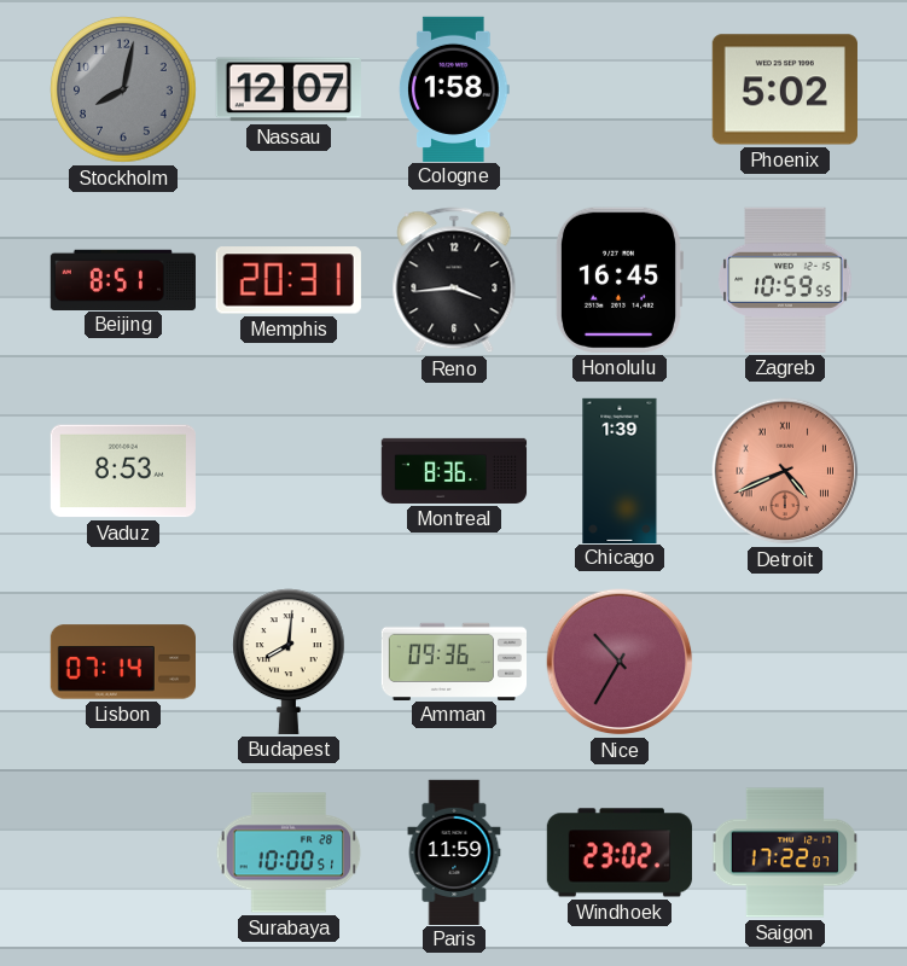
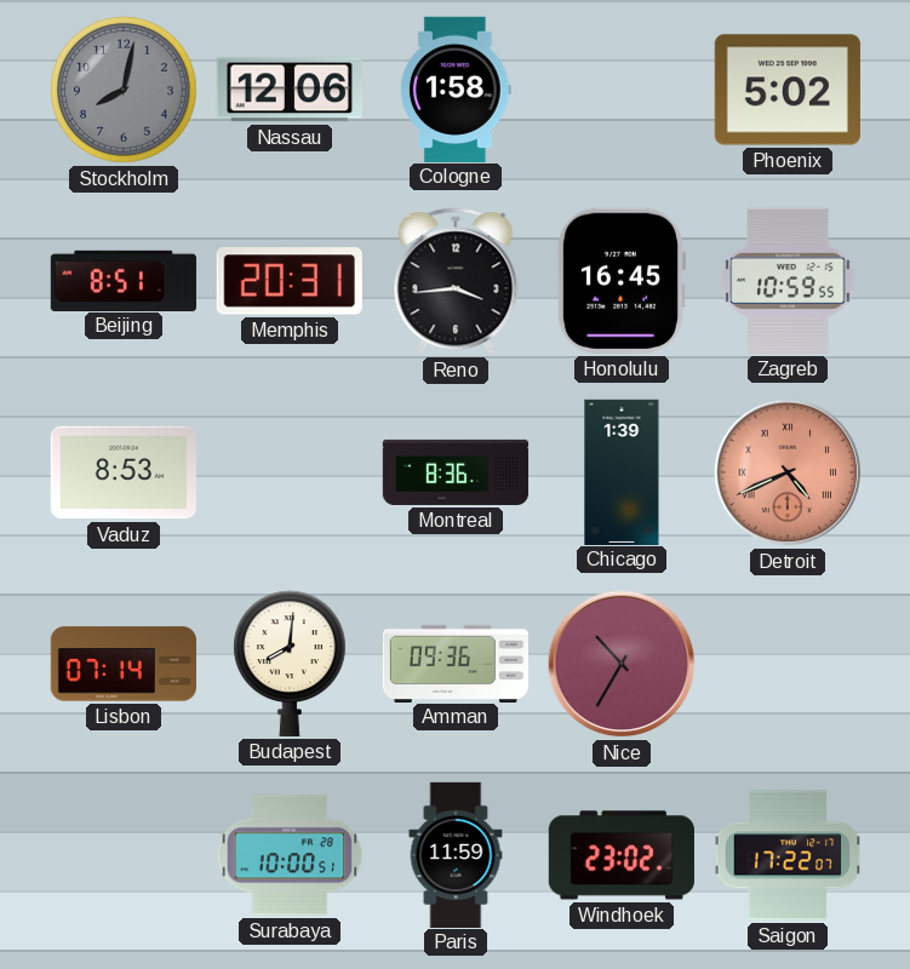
Nassau: 12:07 -> 12:06
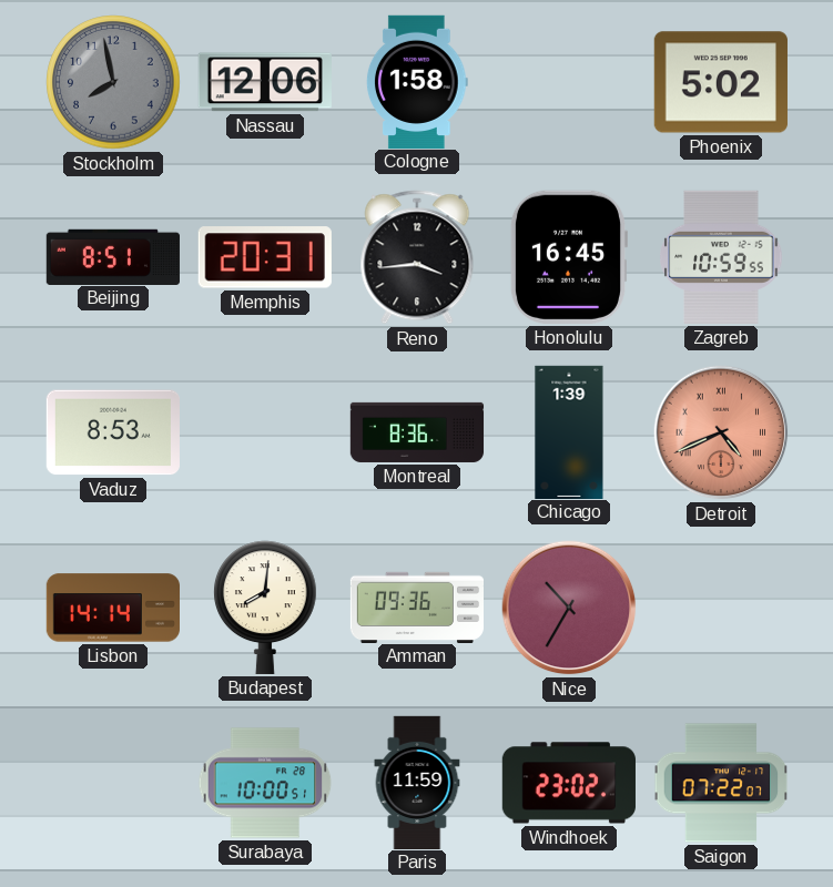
Stockholm: 8:02 -> 7:58
Lisbon: 07:14 -> 14:14
Saigon: 17:22 -> 07:22
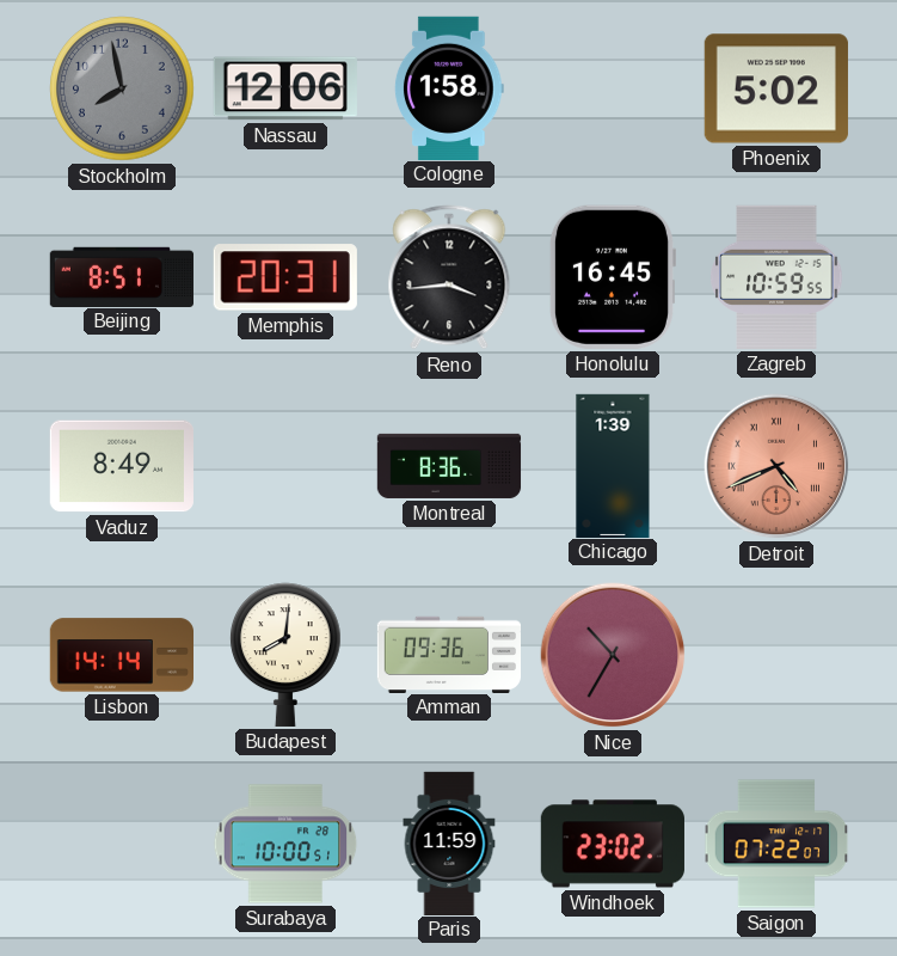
Vaduz: 8:53 -> 8:49
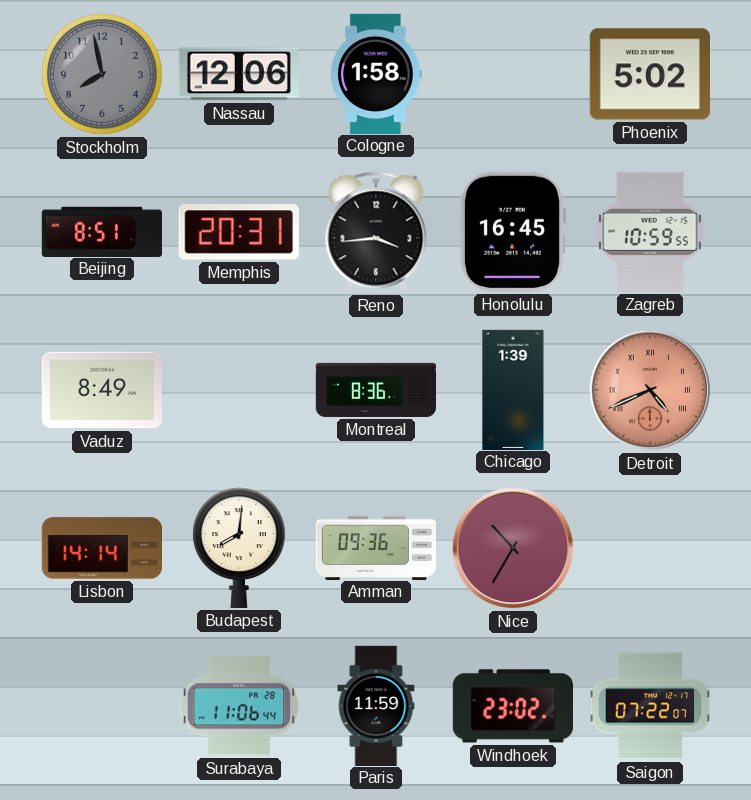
Surabaya: 10:00 -> 11:06
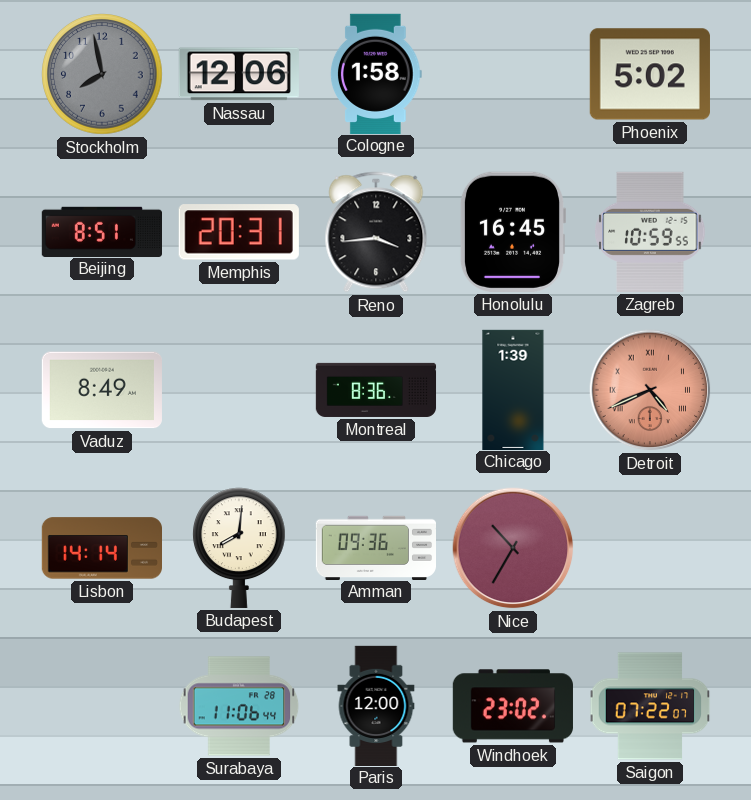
Paris: 11:59 -> 12:00
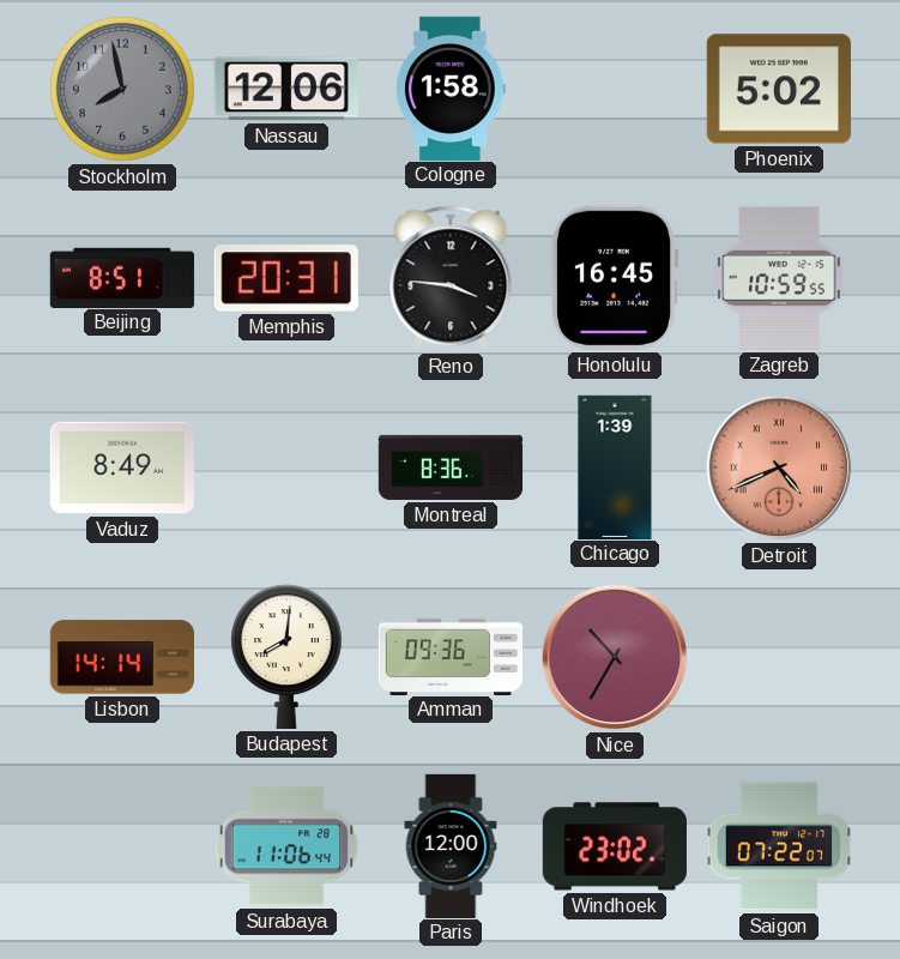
Reno: 3:44 -> 3:46
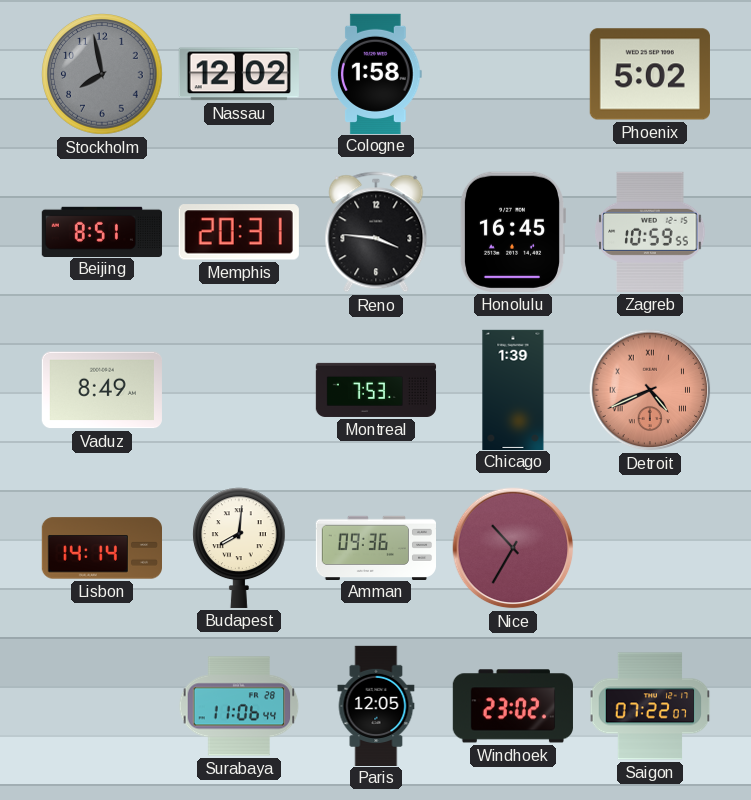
Nassau: 12:06 -> 12:02
Montreal: 8:36 -> 7:53
Paris: 12:00 -> 12:05
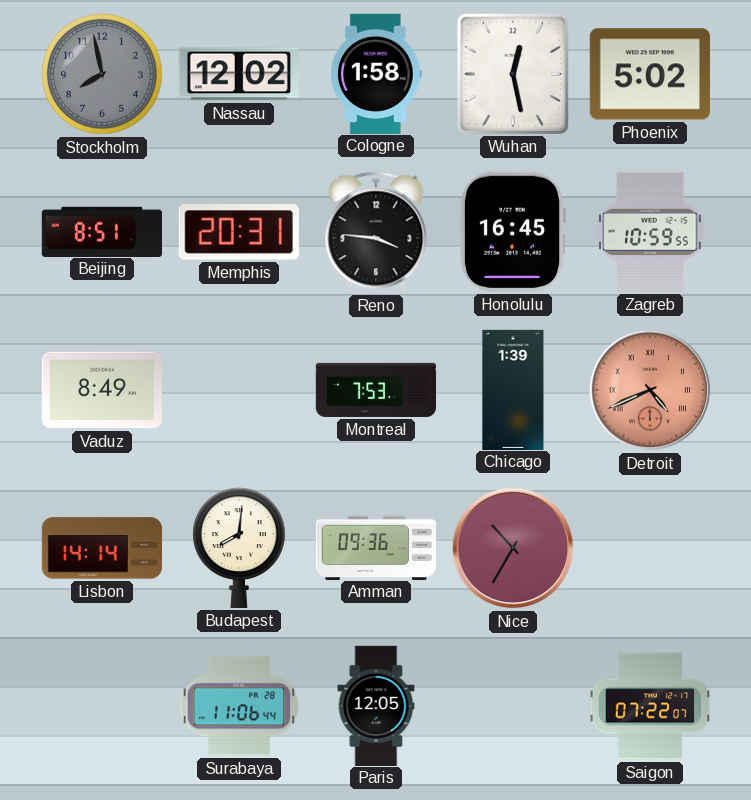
Wuhan: none -> 12:28
Windhoek: 23:02 -> none
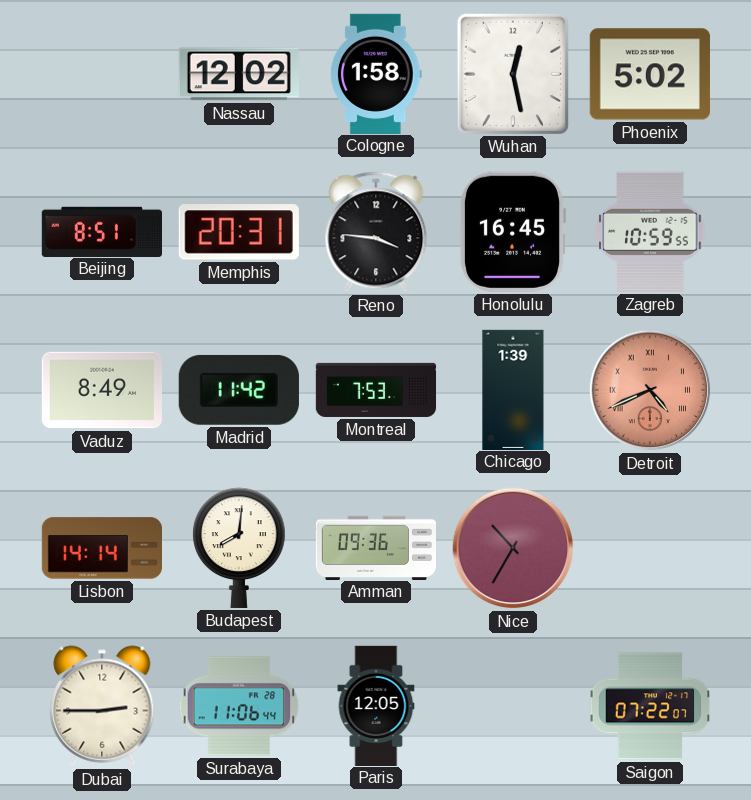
Stockholm: 7:58 -> none
Madrid: none -> 11:42
Dubai: none -> 2:45
